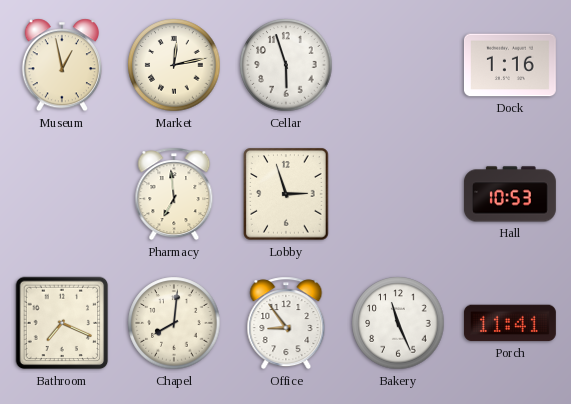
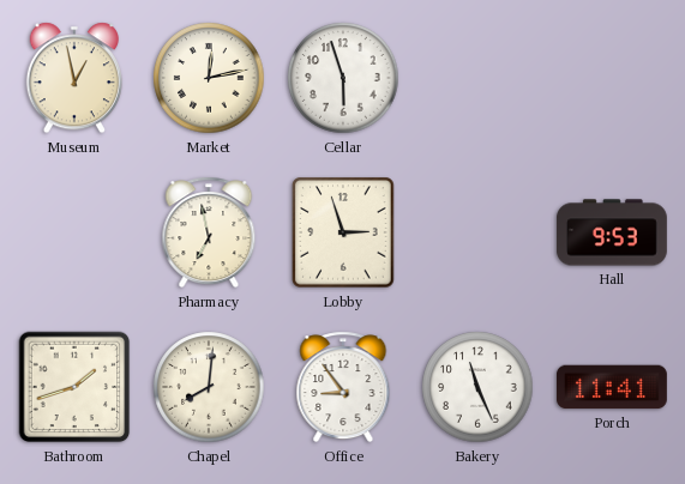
Dock: 1:16 -> none
Pharmacy: 6:59 -> 6:58
Hall: 10:53 -> 9:53
Bathroom: 7:19 -> 1:42
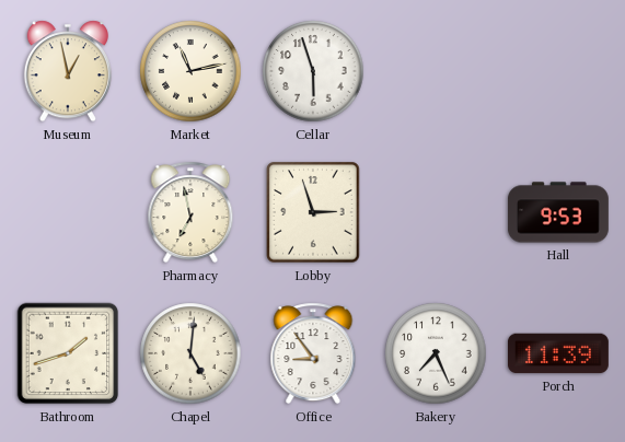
Market: 12:13 -> 11:13
Chapel: 8:01 -> 5:01
Bakery: 11:26 -> 7:26
Porch: 11:41 -> 11:39
